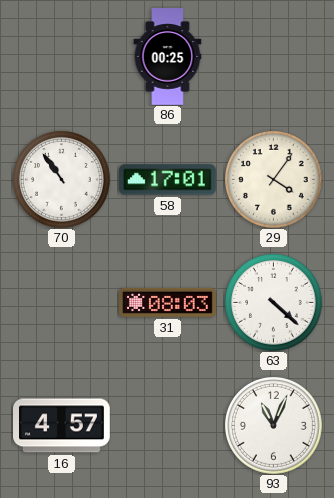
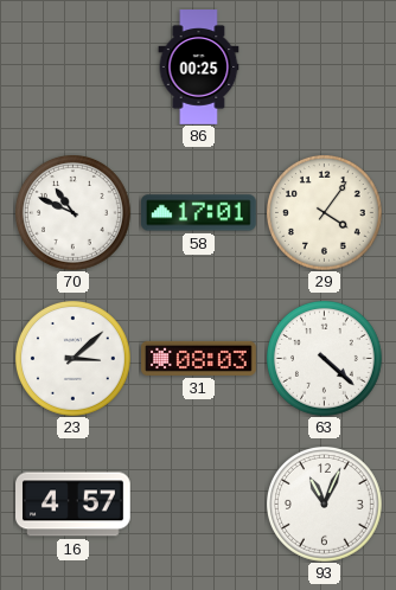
70: 10:54 -> 10:49
23: none -> 3:08
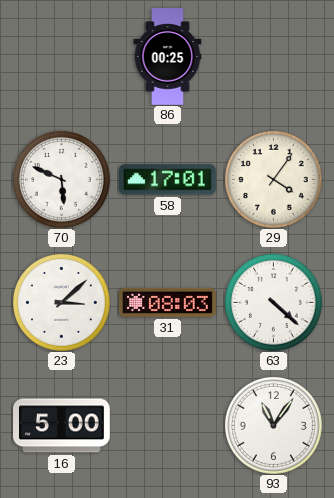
70: 10:49 -> 5:49
16: 4:57 -> 5:00
93: 11:04 -> 11:06
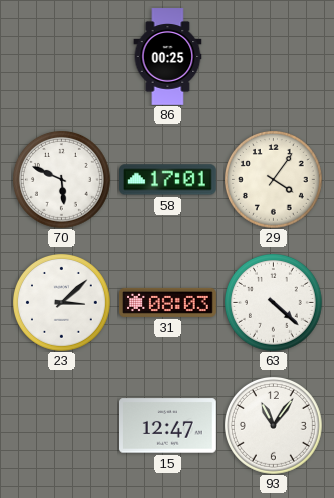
16: 5:00 -> none
15: none -> 12:47
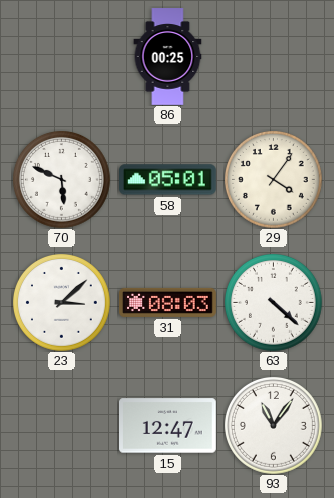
58: 17:01 -> 05:01
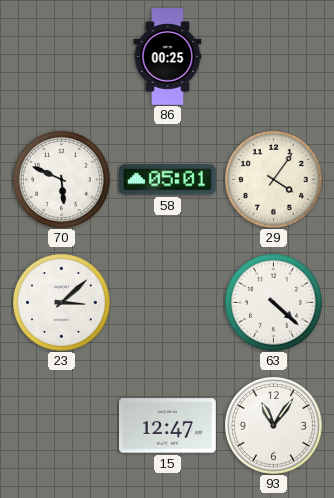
31: 08:03 -> none
